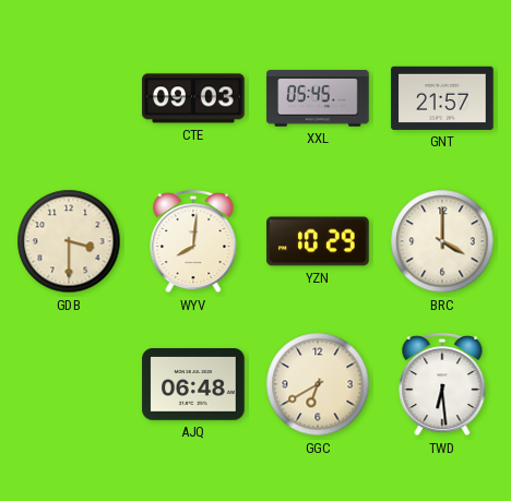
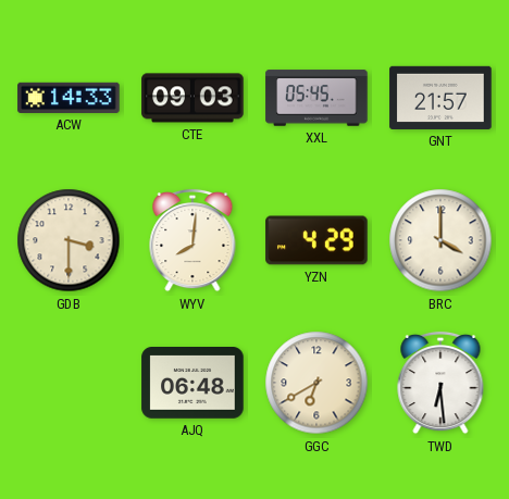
ACW: none -> 14:33
YZN: 10:29 -> 4:29
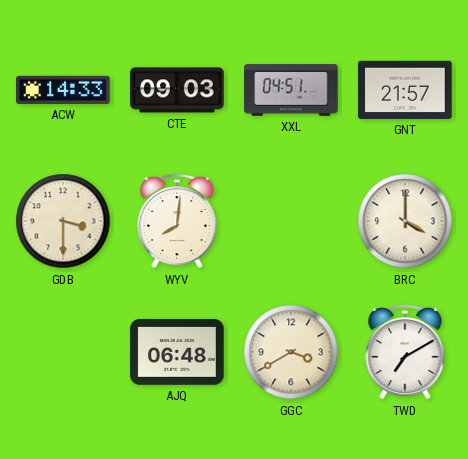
XXL: 05:45 -> 04:51
YZN: 4:29 -> none
GGC: 6:40 -> 3:40
TWD: 6:29 -> 7:10
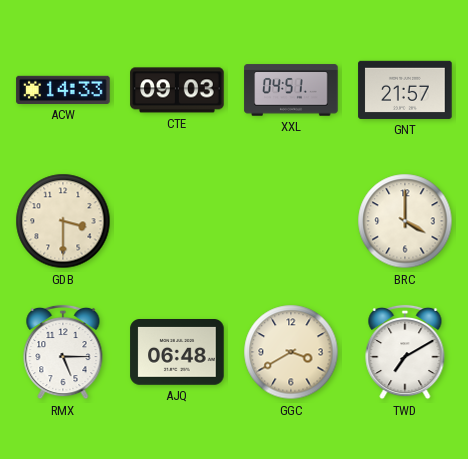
WYV: 8:01 -> none
RMX: none -> 5:15
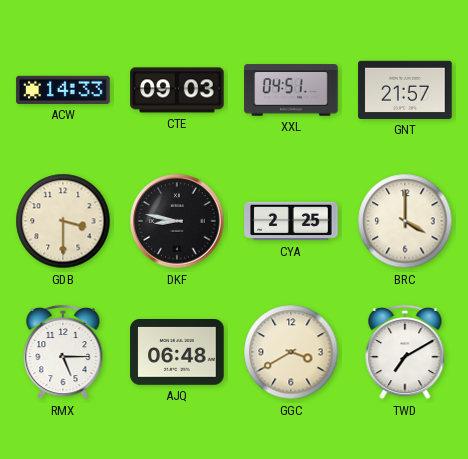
DKF: none -> 8:47
CYA: none -> 2:25
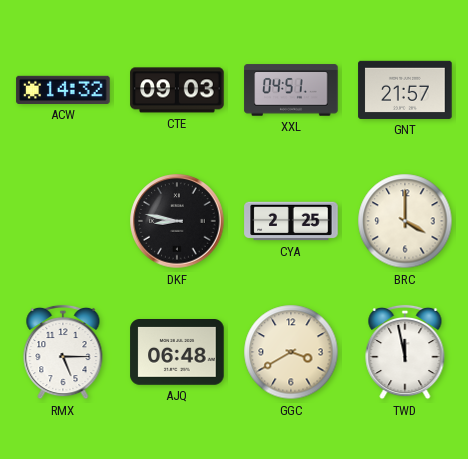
ACW: 14:33 -> 14:32
GDB: 3:30 -> none
TWD: 7:10 -> 11:58
